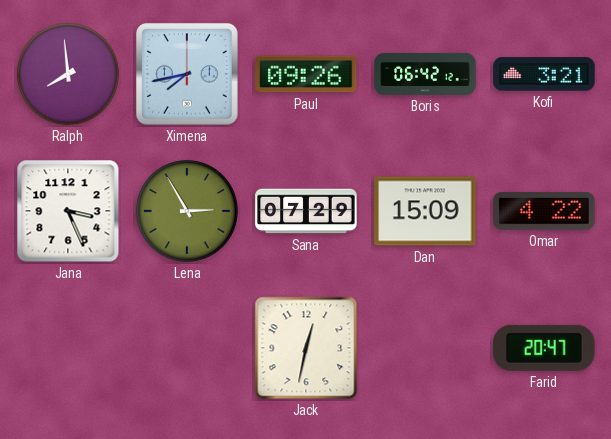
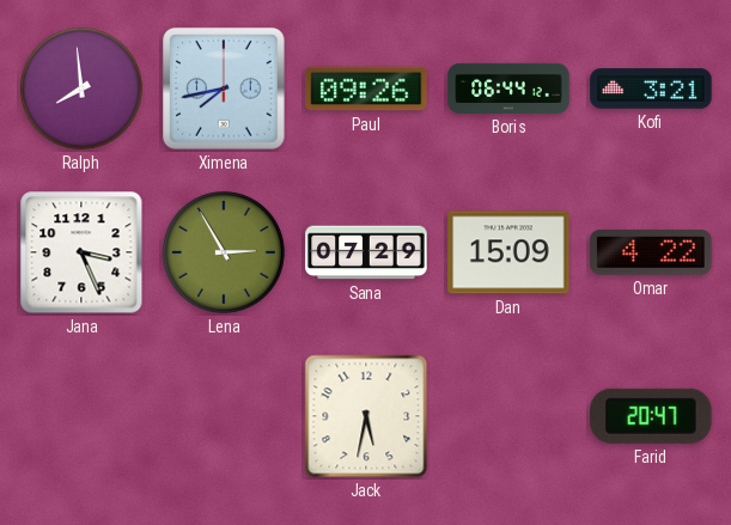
Boris: 06:42 -> 06:44
Jack: 12:32 -> 5:32
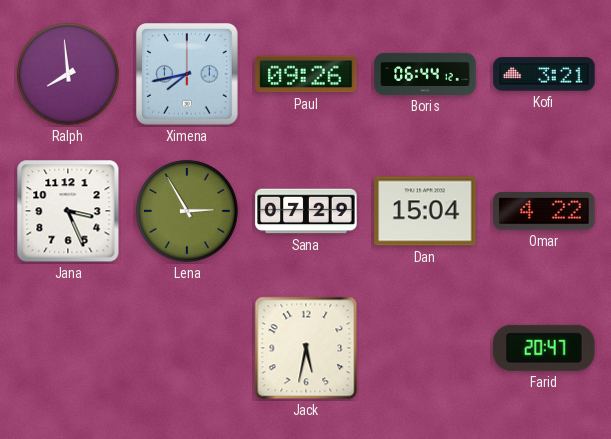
Dan: 15:09 -> 15:04
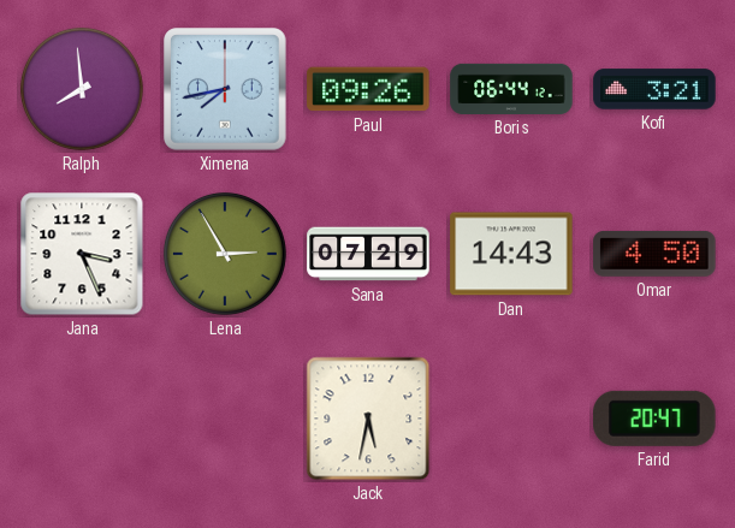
Dan: 15:04 -> 14:43
Omar: 4:22 -> 4:50
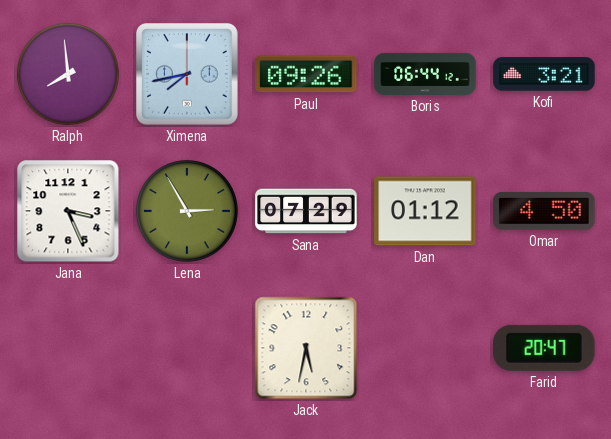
Dan: 14:43 -> 01:12
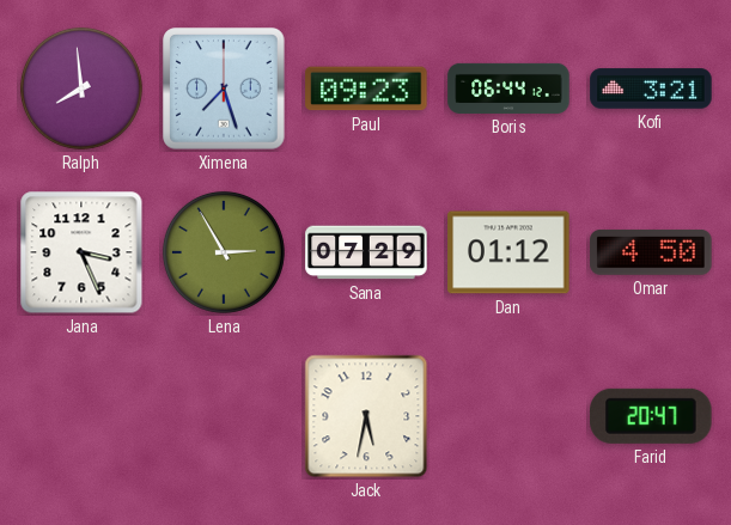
Ximena: 7:43 -> 7:27
Paul: 09:26 -> 09:23
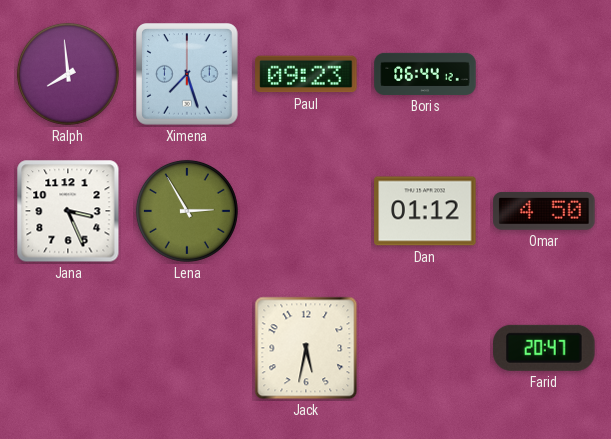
Kofi: 3:21 -> none
Sana: 07:29 -> none
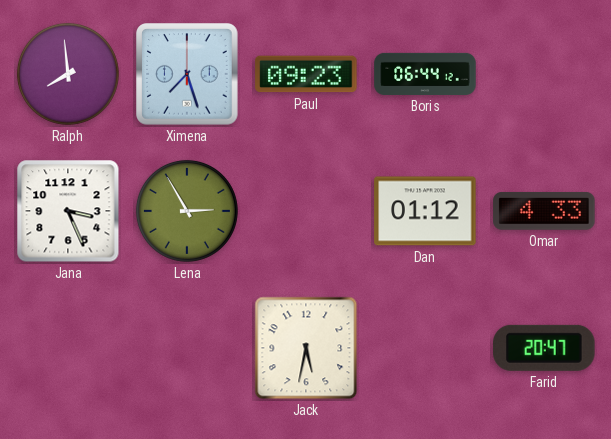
Omar: 4:50 -> 4:33
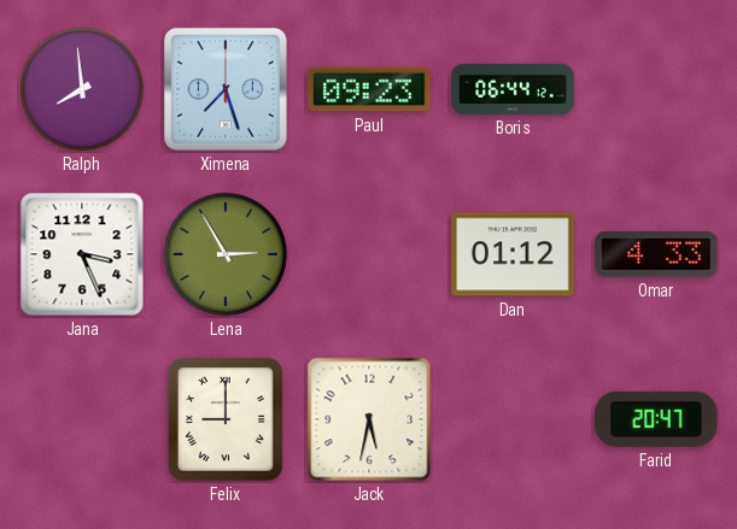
Felix: none -> 9:00
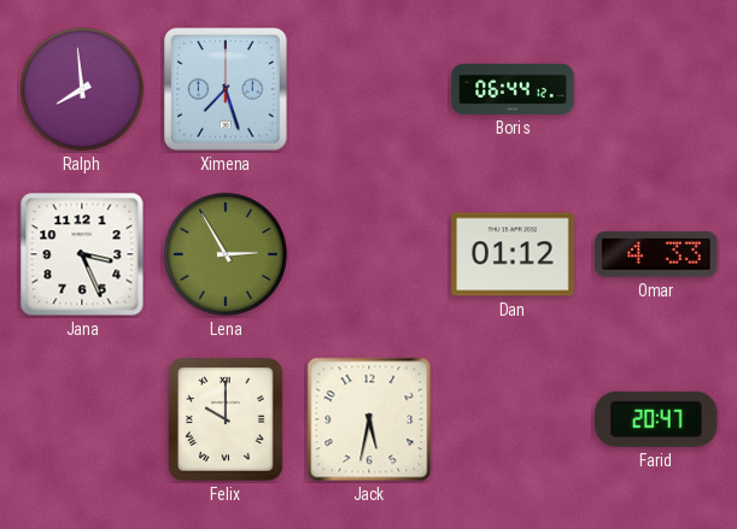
Paul: 09:23 -> none
Felix: 9:00 -> 10:00
